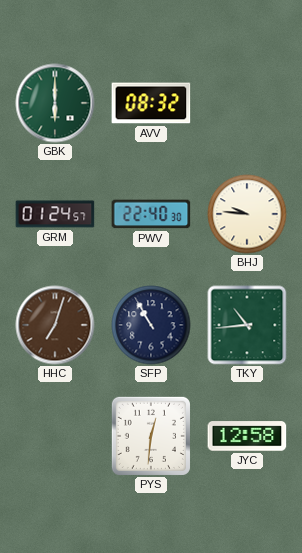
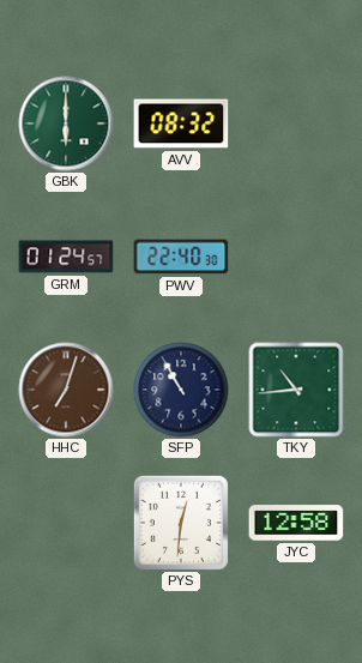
BHJ: 9:46 -> none
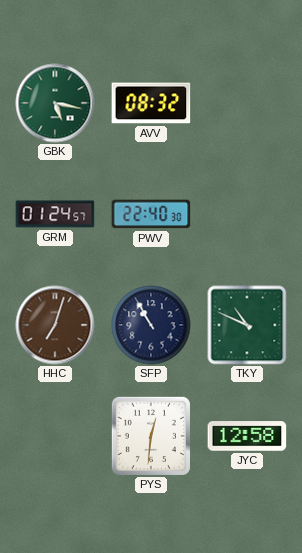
GBK: 6:00 -> 5:17
TKY: 10:44 -> 10:49
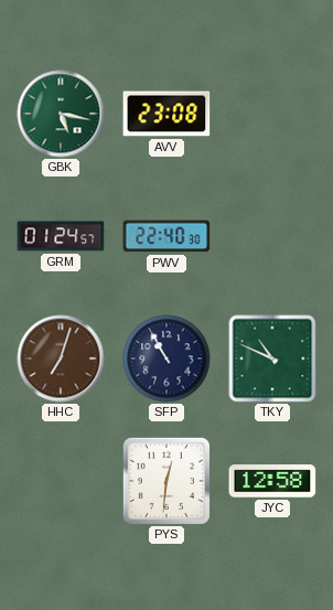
AVV: 08:32 -> 23:08
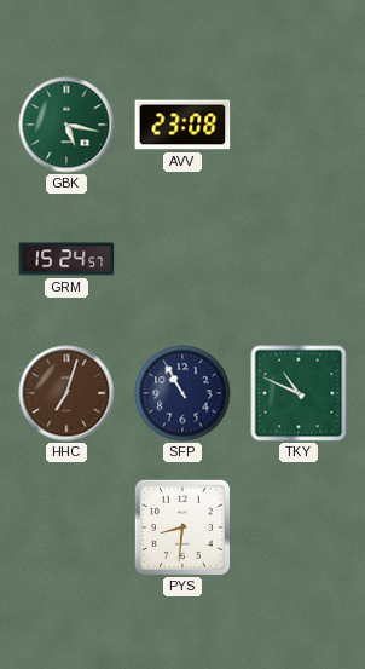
GRM: 01:24 -> 15:24
PWV: 22:40 -> none
PYS: 12:31 -> 8:31
JYC: 12:58 -> none
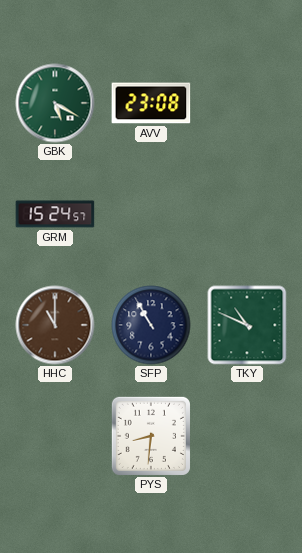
GBK: 5:17 -> 5:20
HHC: 7:03 -> 11:00
